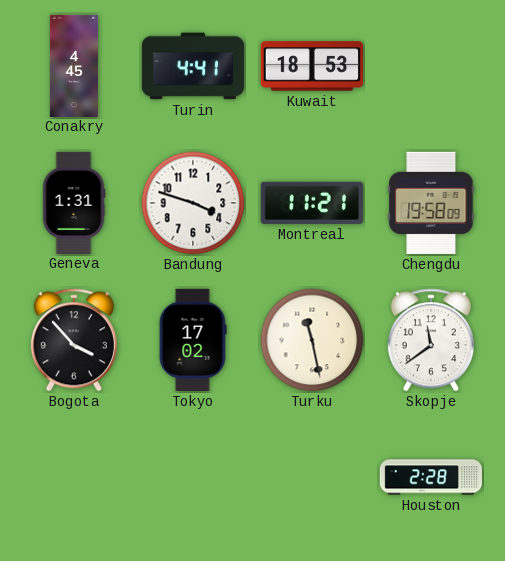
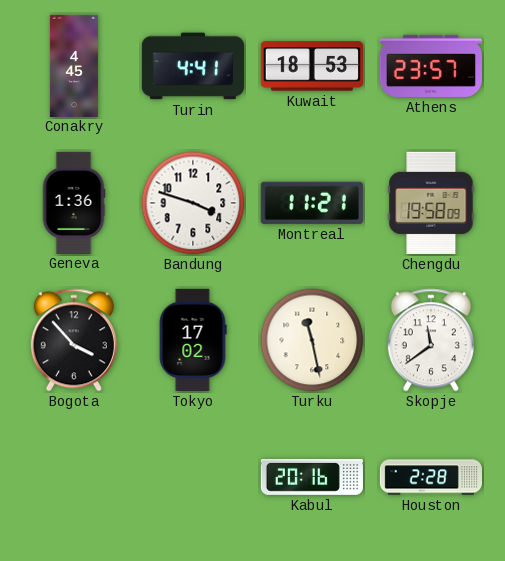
Athens: none -> 23:57
Geneva: 1:31 -> 1:36
Kabul: none -> 20:16
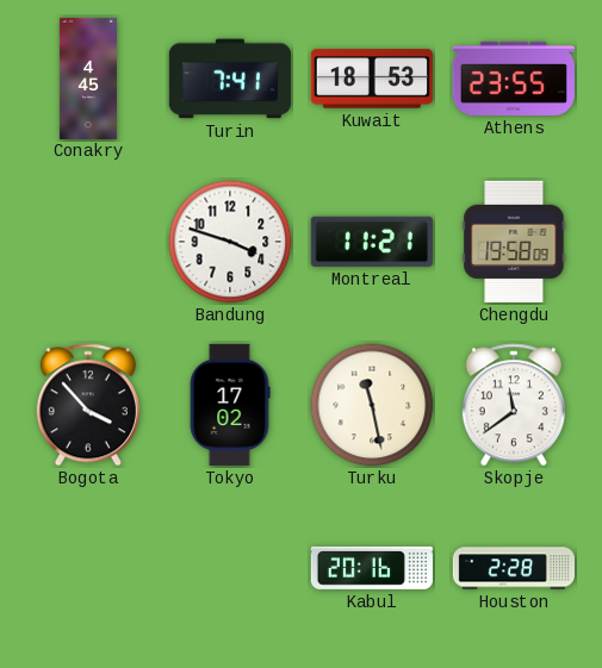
Turin: 4:41 -> 7:41
Athens: 23:57 -> 23:55
Geneva: 1:36 -> none
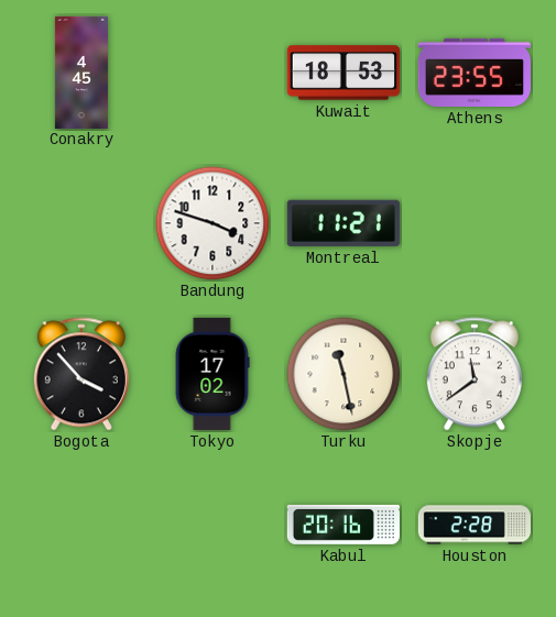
Turin: 7:41 -> none
Chengdu: 19:58 -> none
